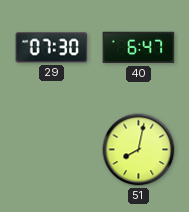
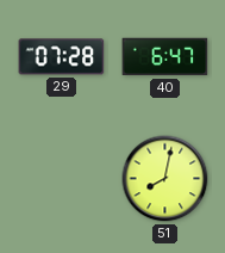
29: 07:30 -> 07:28
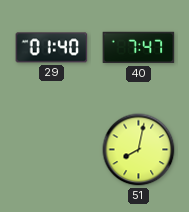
29: 07:28 -> 01:40
40: 6:47 -> 7:47
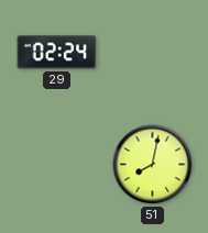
29: 01:40 -> 02:24
40: 7:47 -> none
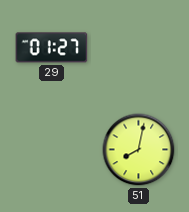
29: 02:24 -> 01:27
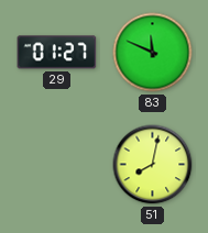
83: none -> 11:49
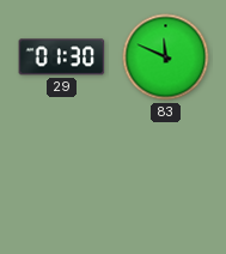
29: 01:27 -> 01:30
51: 8:02 -> none
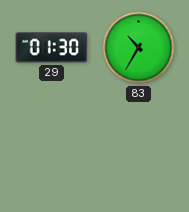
83: 11:49 -> 10:35
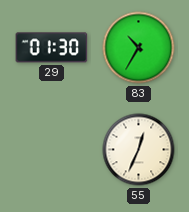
55: none -> 12:34
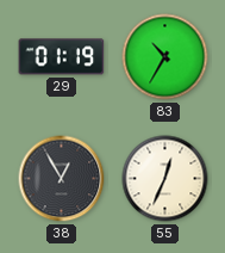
29: 01:30 -> 01:19
38: none -> 12:55
